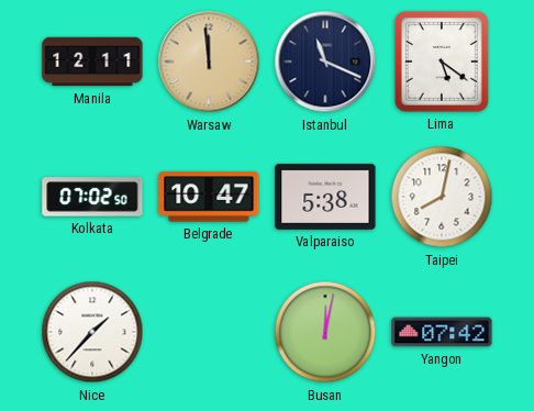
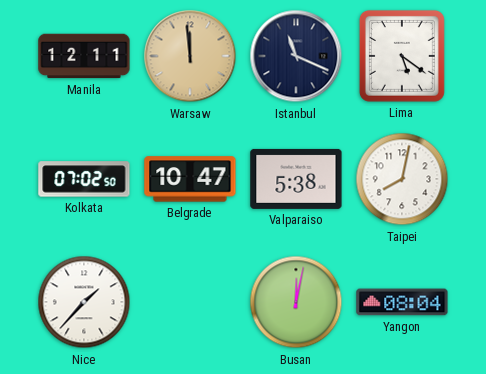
Yangon: 07:42 -> 08:04
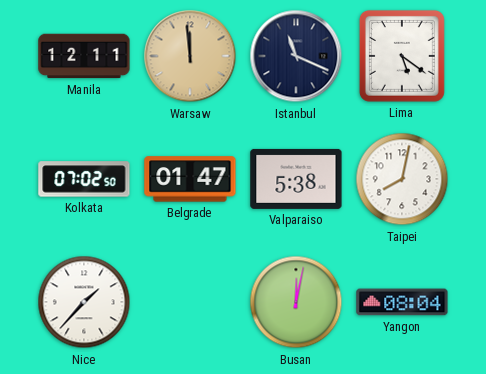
Belgrade: 10:47 -> 01:47
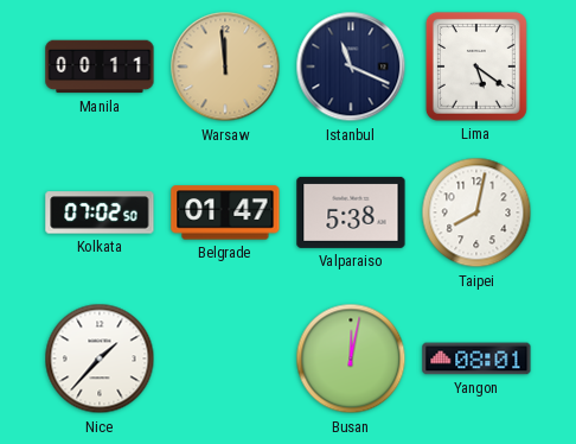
Manila: 12:11 -> 00:11
Yangon: 08:04 -> 08:01
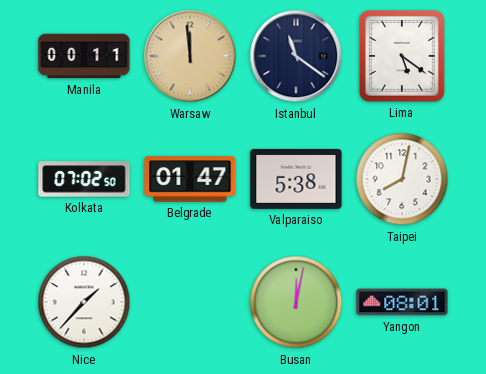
Istanbul: 11:19 -> 11:21
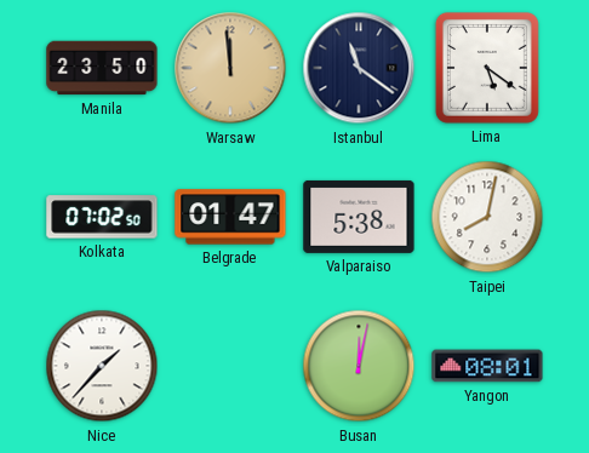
Manila: 00:11 -> 23:50
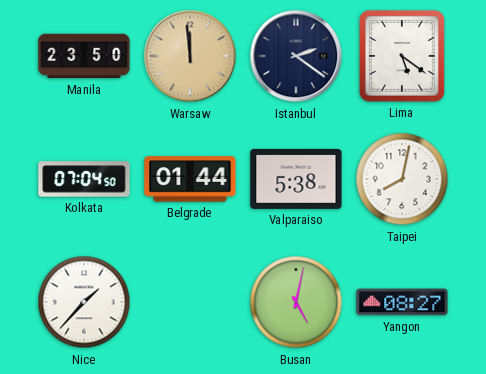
Istanbul: 11:21 -> 2:21
Kolkata: 07:02 -> 07:04
Belgrade: 01:47 -> 01:44
Busan: 12:02 -> 5:02
Yangon: 08:01 -> 08:27
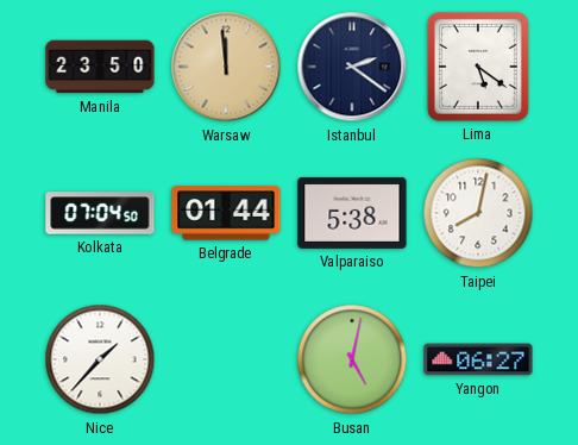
Yangon: 08:27 -> 06:27
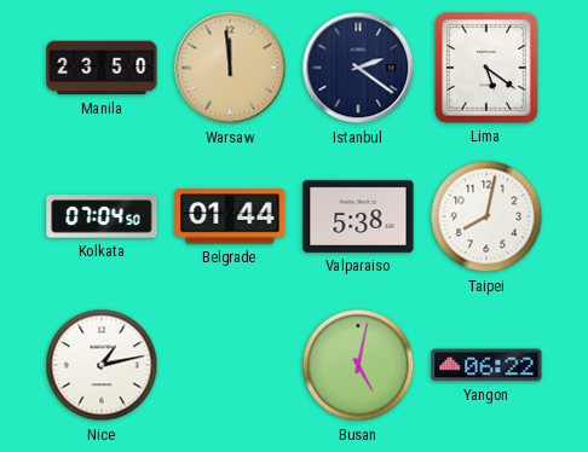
Nice: 1:37 -> 1:13
Yangon: 06:27 -> 06:22
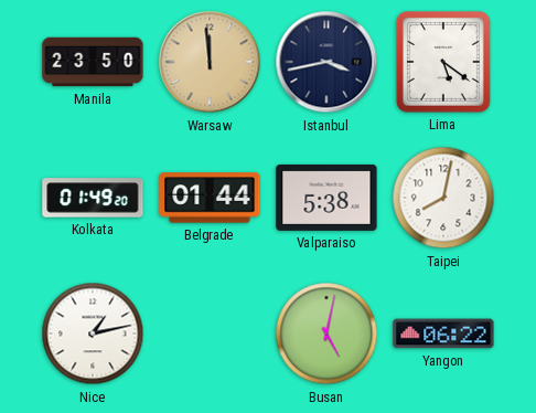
Istanbul: 2:21 -> 3:43
Kolkata: 07:04 -> 01:49
